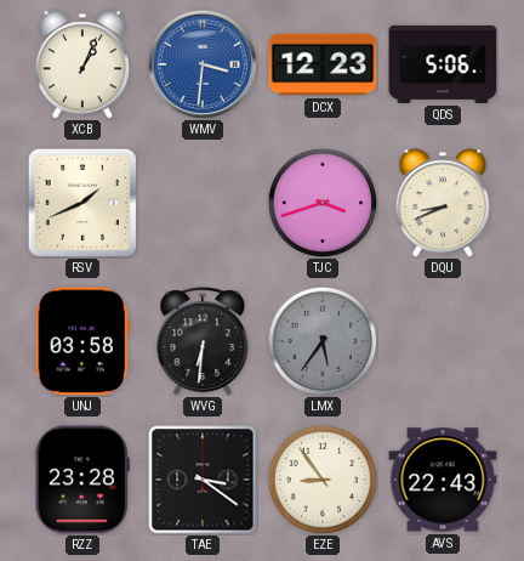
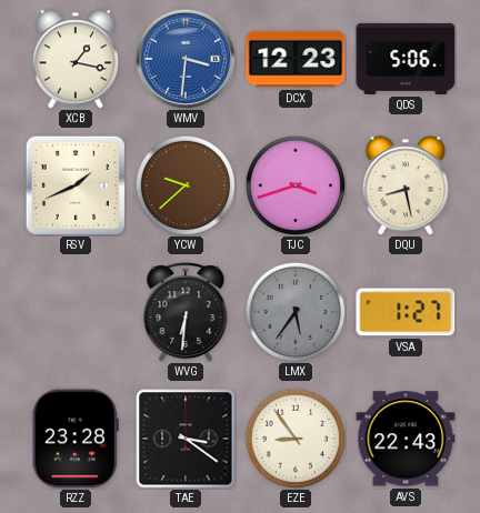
XCB: 1:04 -> 1:17
YCW: none -> 9:38
DQU: 8:41 -> 8:28
UNJ: 03:58 -> none
VSA: none -> 1:27
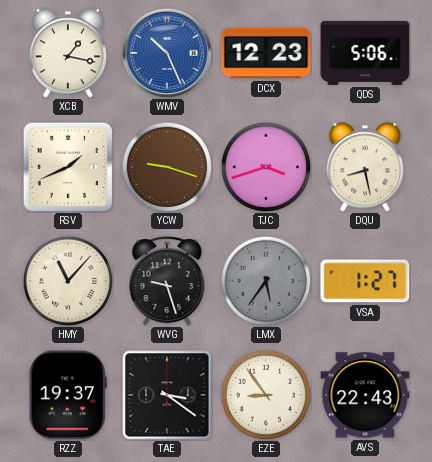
WMV: 3:31 -> 10:26
YCW: 9:38 -> 9:18
HMY: none -> 11:07
WVG: 6:31 -> 9:27
RZZ: 23:28 -> 19:37
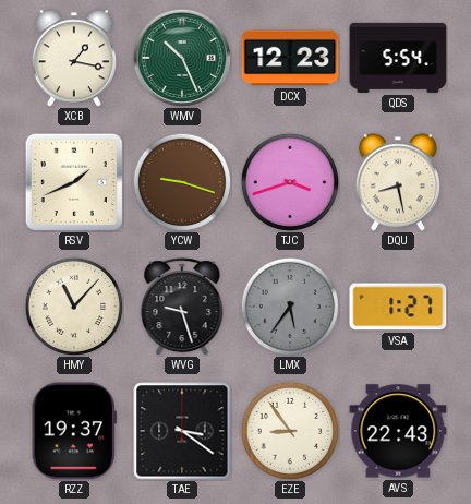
WMV dial: blue -> green
QDS: 5:06 -> 5:54
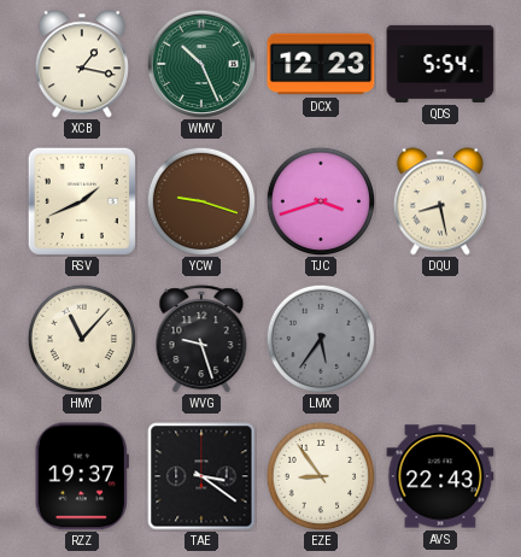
VSA: 1:27 -> none
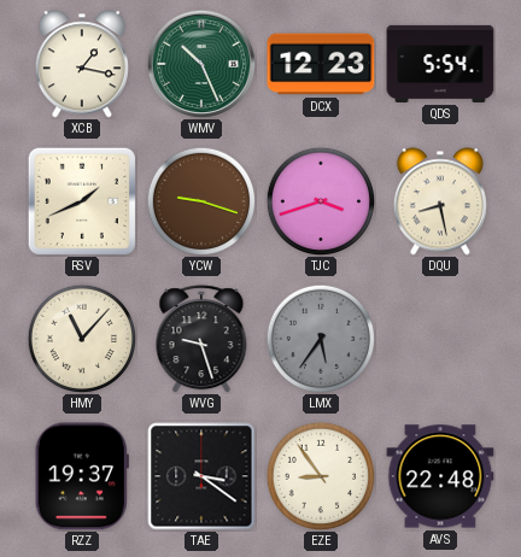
AVS: 22:43 -> 22:48
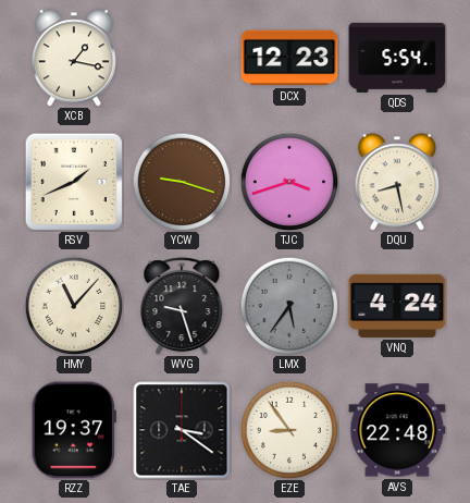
WMV: 10:26 -> none
VNQ: none -> 4:24
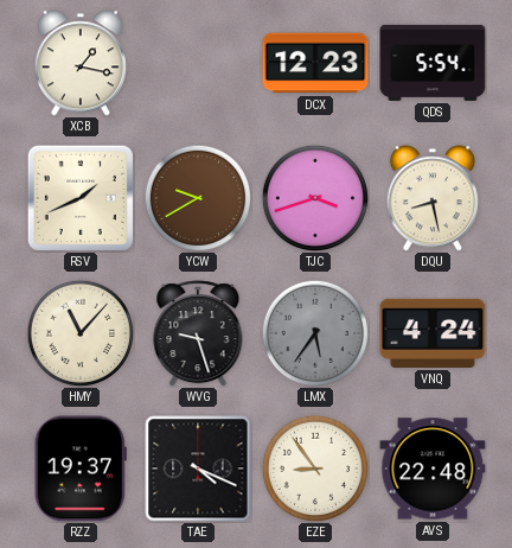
YCW: 9:18 -> 9:40
TAE: 3:21 -> 4:19
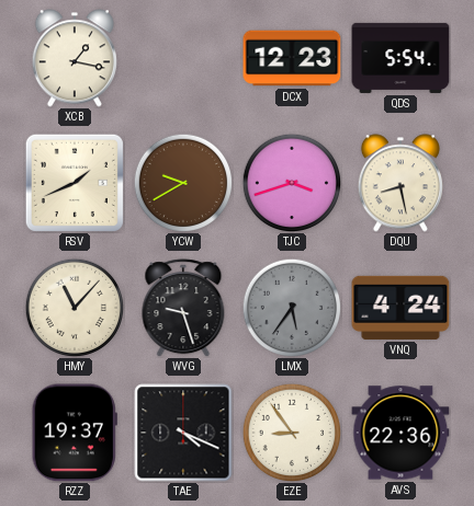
AVS: 22:48 -> 22:36
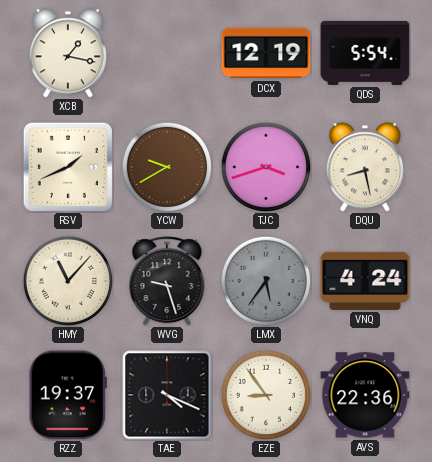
DCX: 12:23 -> 12:19
